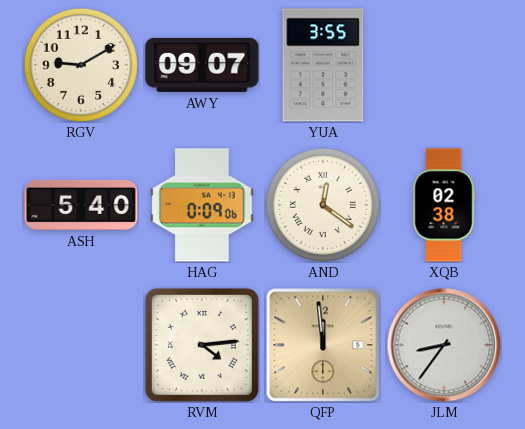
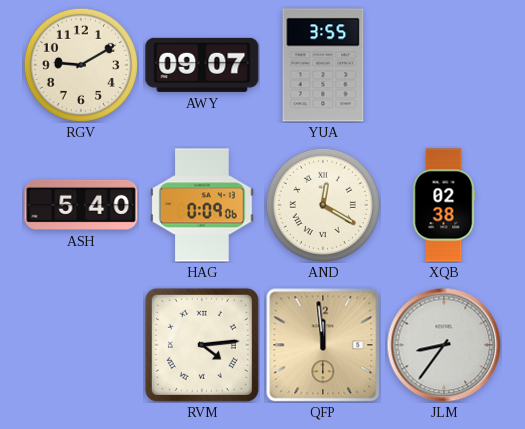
AND: 12:21 -> 12:20
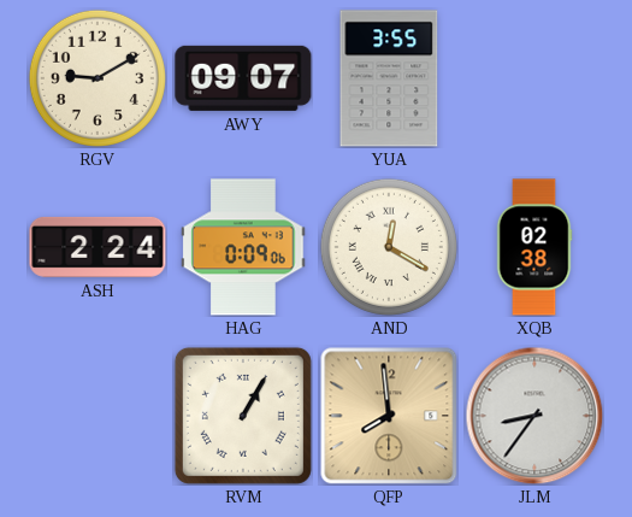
ASH: 5:40 -> 2:24
RVM: 4:14 -> 1:05
QFP: 11:59 -> 7:59
